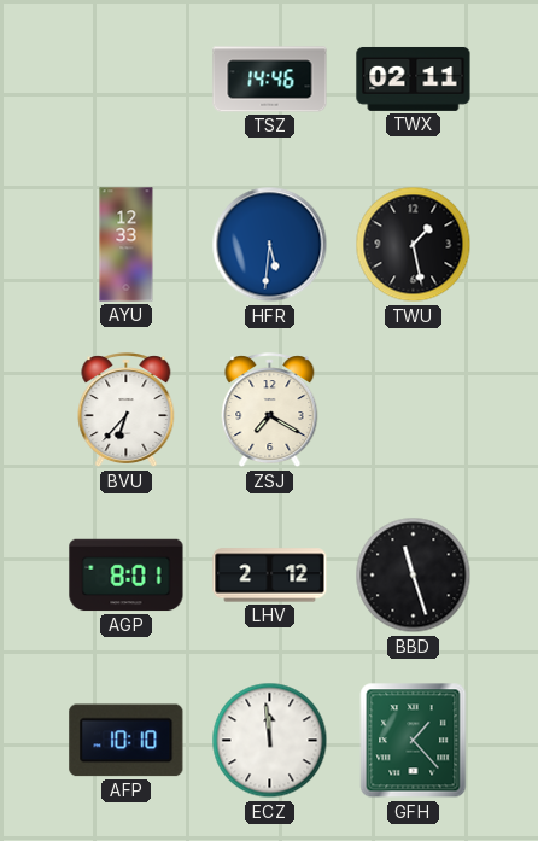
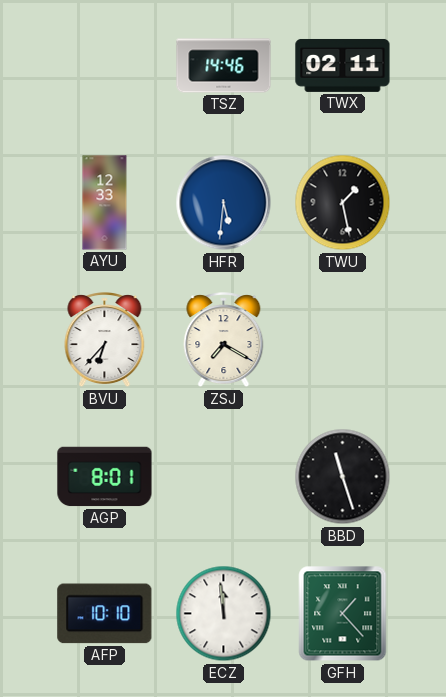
LHV: 2:12 -> none
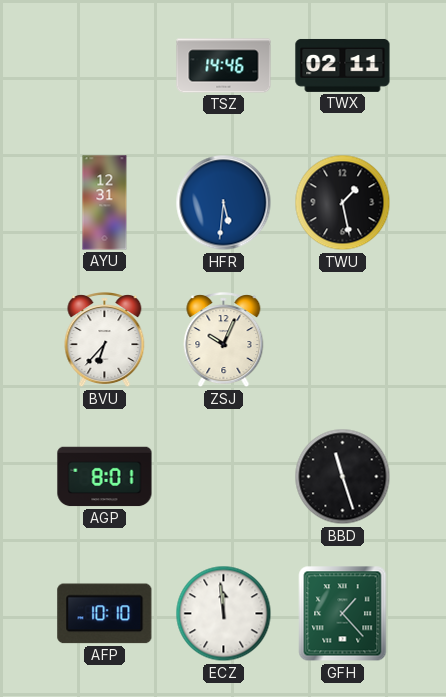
AYU: 12:33 -> 12:31
ZSJ: 7:20 -> 10:04
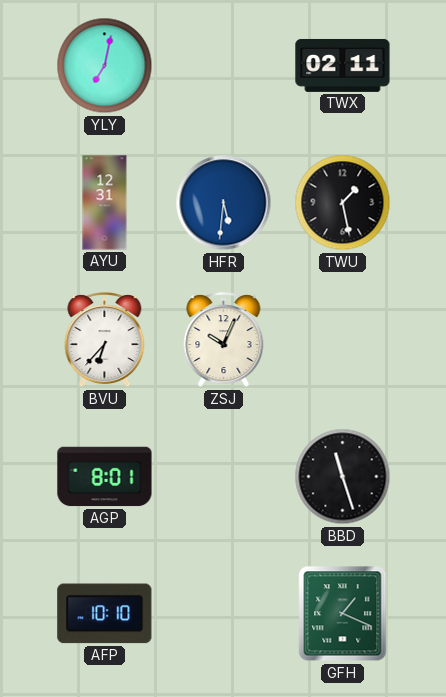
YLY: none -> 7:02
TSZ: 14:46 -> none
ECZ: 11:59 -> none
GFH: 1:23 -> 1:19
